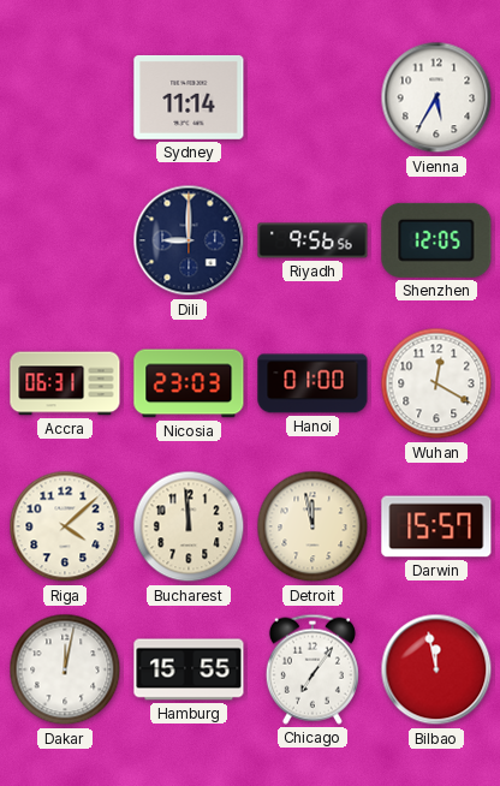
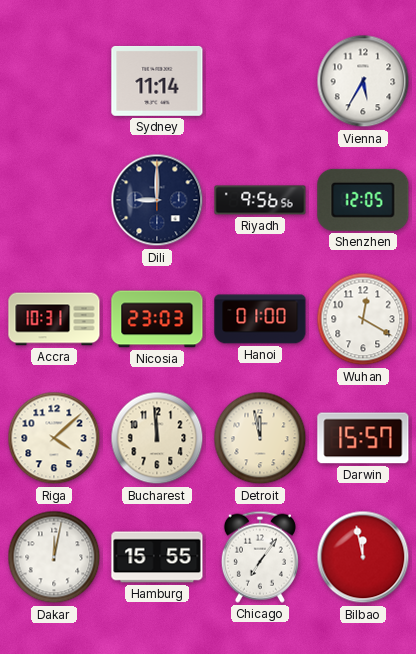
Accra: 06:31 -> 10:31
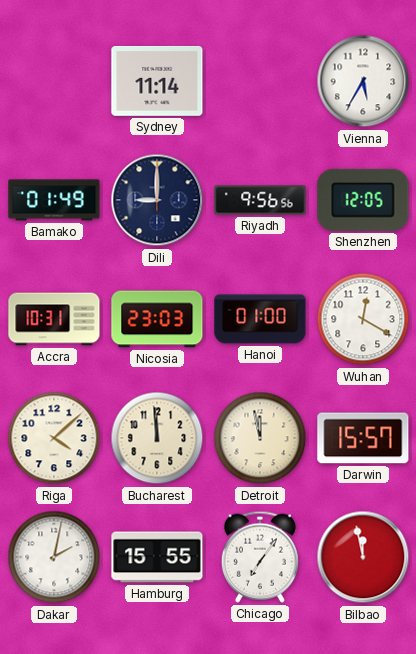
Bamako: none -> 01:49
Dakar: 12:02 -> 2:02
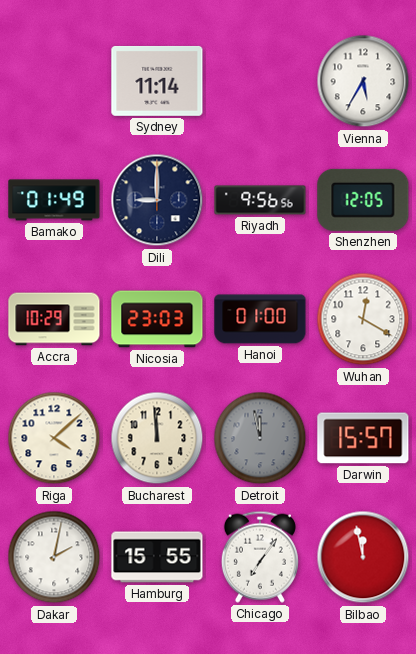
Accra: 10:31 -> 10:29
Detroit dial: cream -> grey
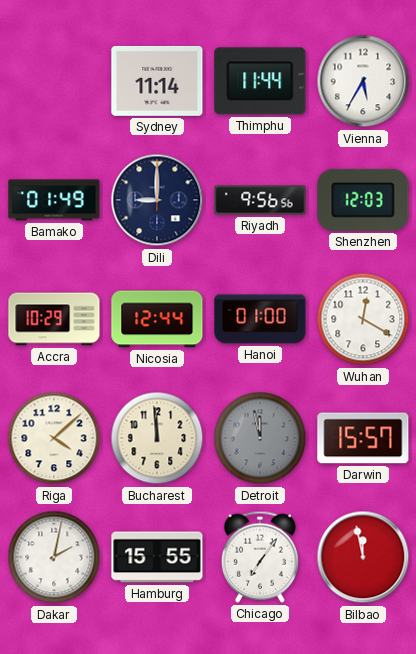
Thimphu: none -> 11:44
Shenzhen: 12:05 -> 12:03
Nicosia: 23:03 -> 12:44
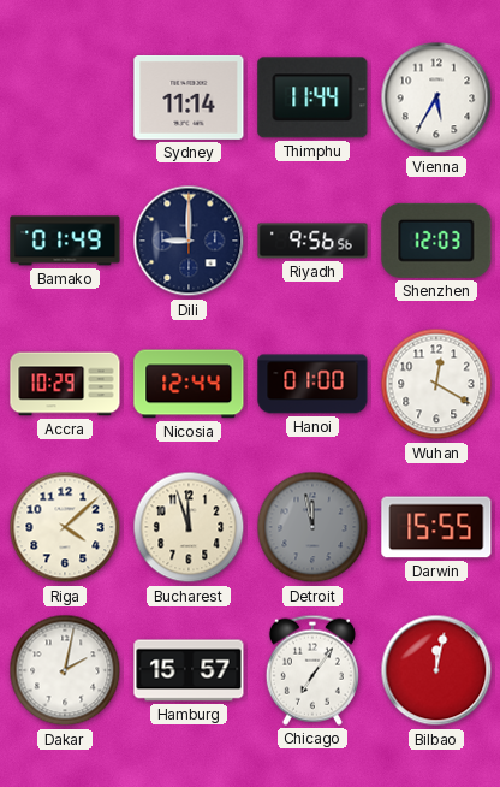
Bucharest: 11:59 -> 11:57
Darwin: 15:57 -> 15:55
Hamburg: 15:55 -> 15:57
Bilbao: 11:58 -> 12:02
